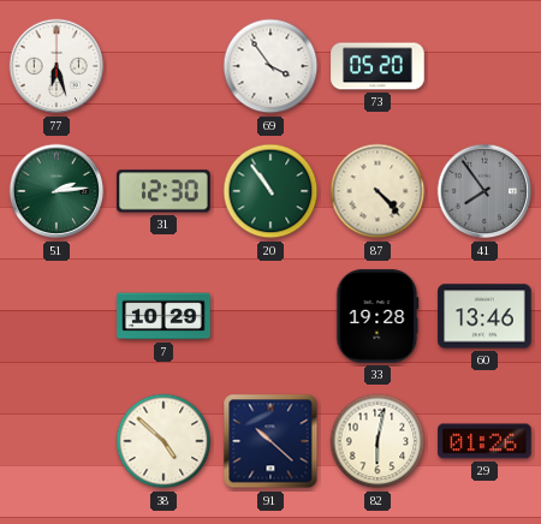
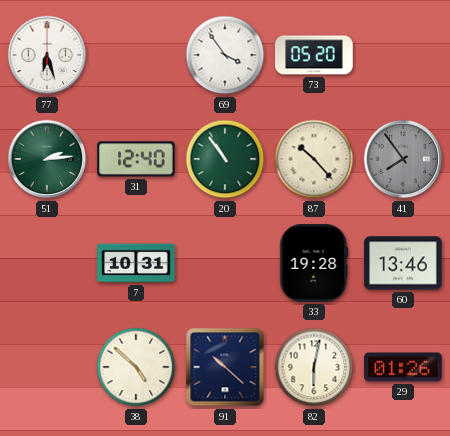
31: 12:30 -> 12:40
87: 4:23 -> 10:23
7: 10:29 -> 10:31
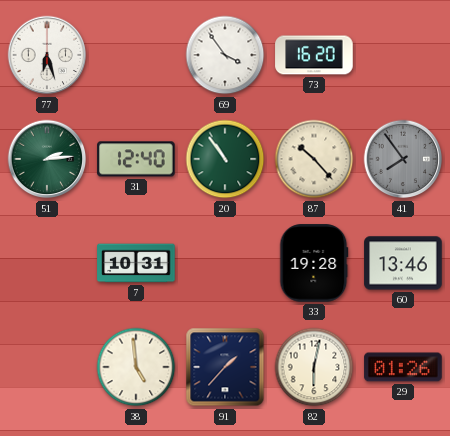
73: 05:20 -> 16:20
38: 4:52 -> 4:59
91: 10:22 -> 1:37
